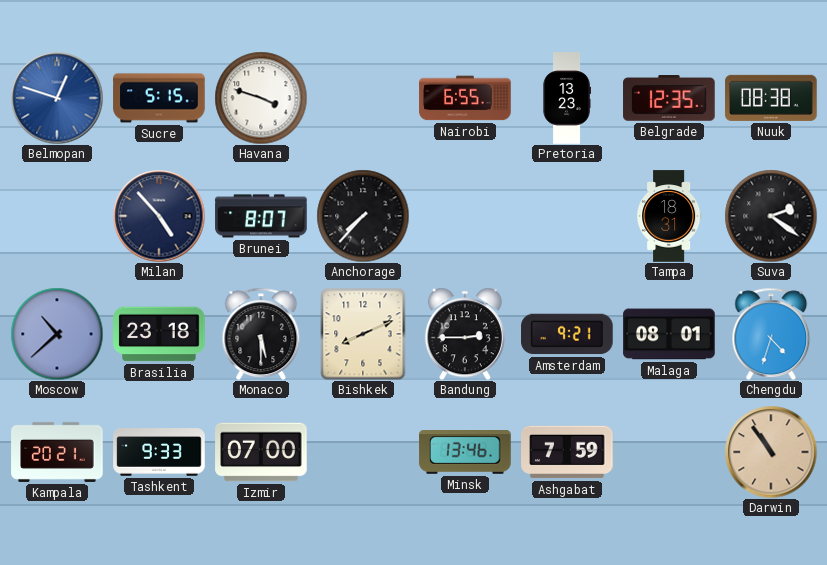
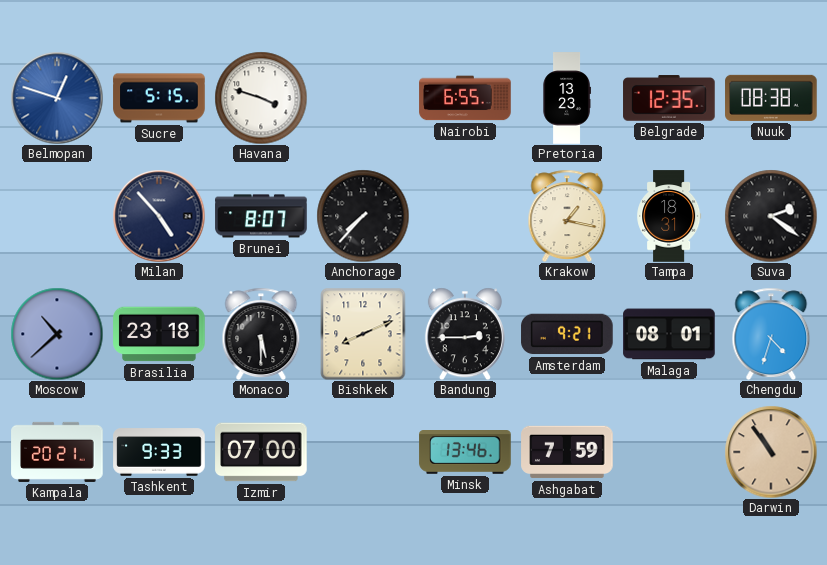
Krakow: none -> 1:17
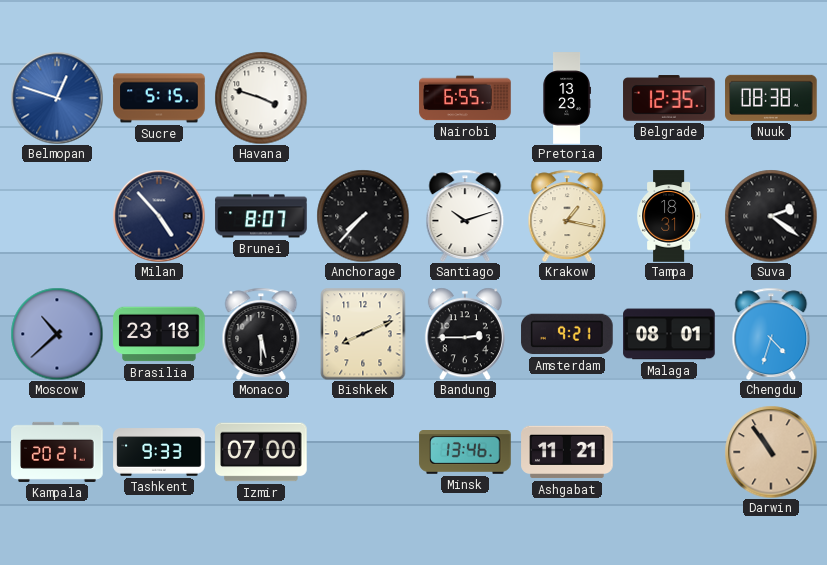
Santiago: none -> 10:12
Ashgabat: 7:59 -> 11:21
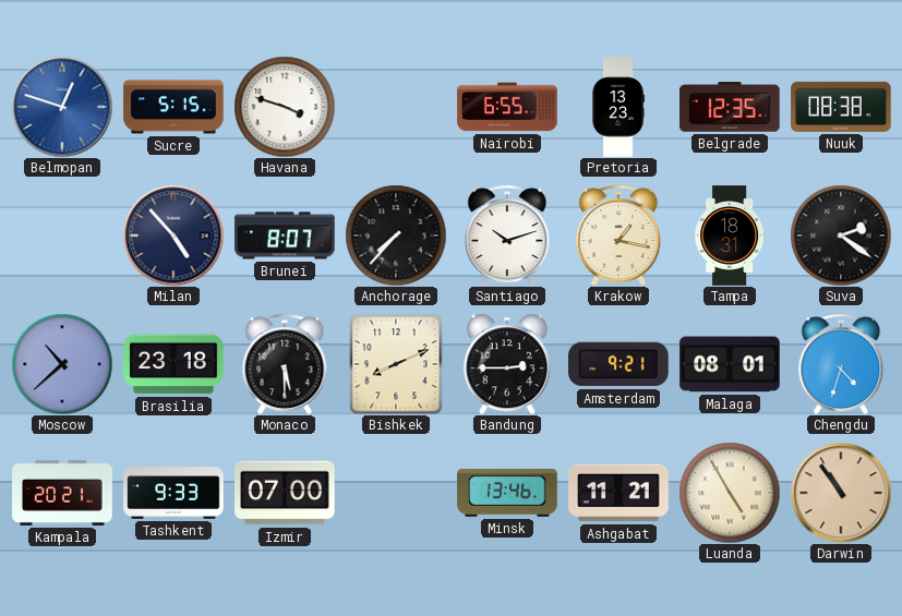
Luanda: none -> 4:55
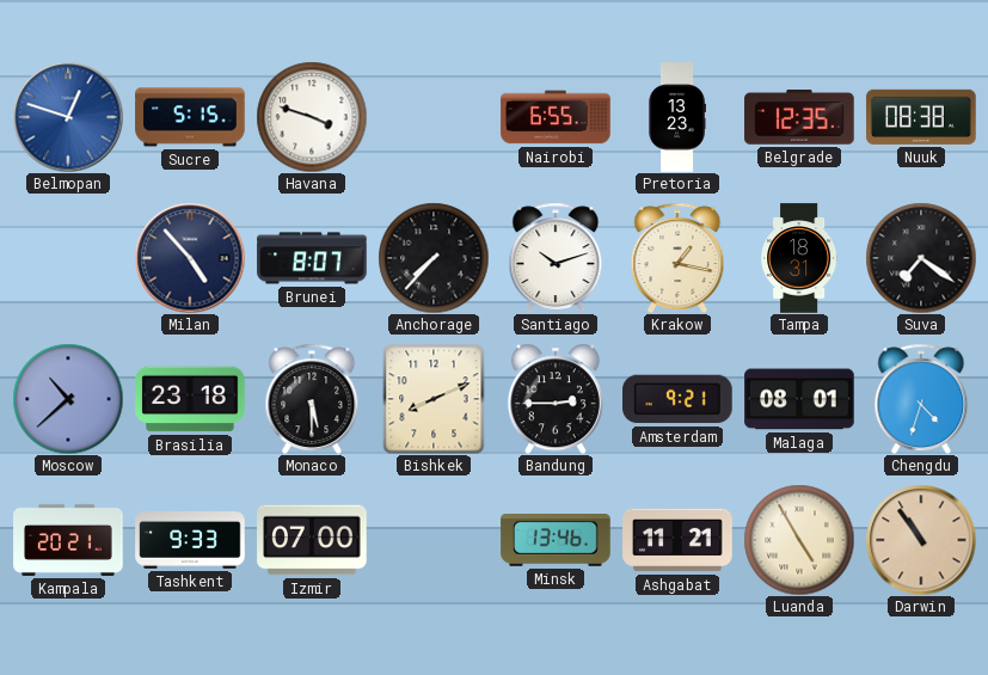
Suva: 2:21 -> 7:21
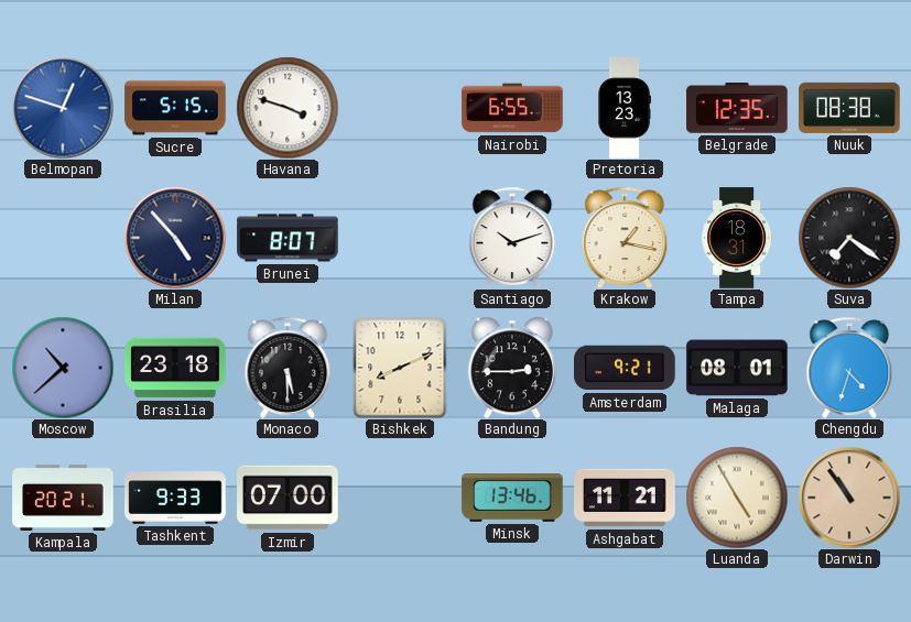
Anchorage: 7:37 -> none
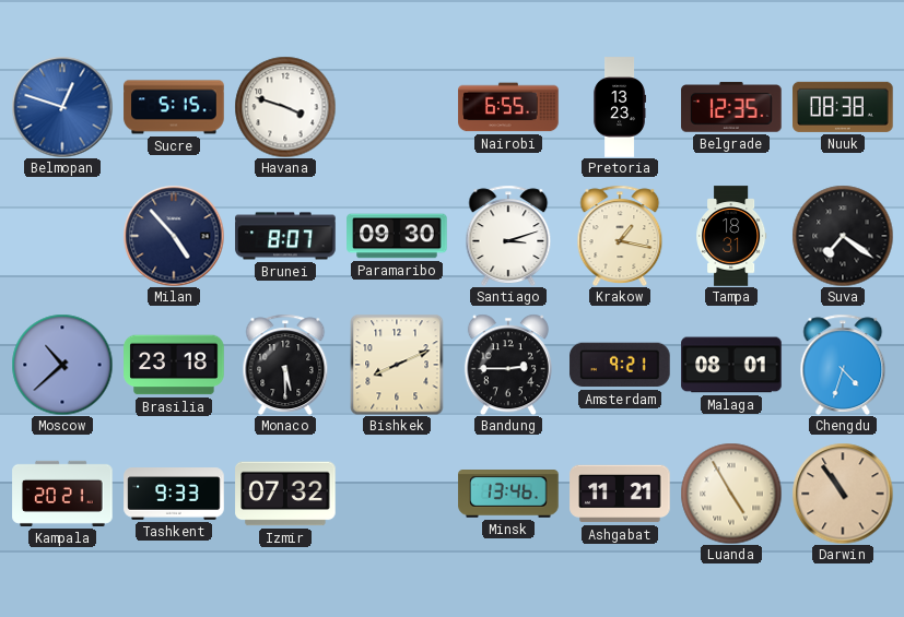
Paramaribo: none -> 09:30
Santiago: 10:12 -> 3:12
Izmir: 07:00 -> 07:32
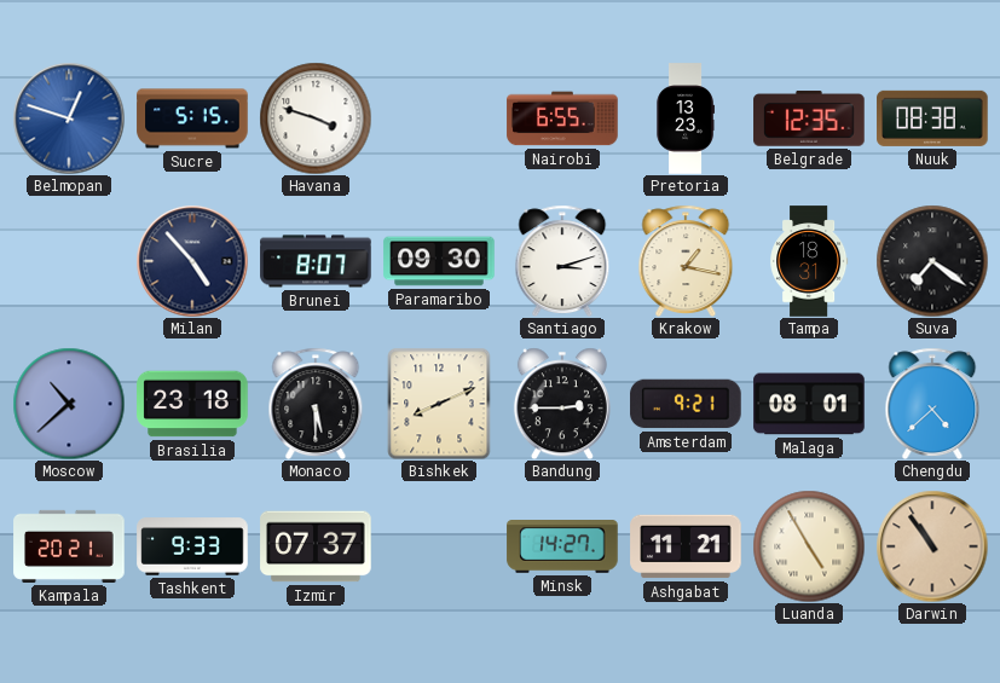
Chengdu: 4:33 -> 4:38
Izmir: 07:32 -> 07:37
Minsk: 13:46 -> 14:27
